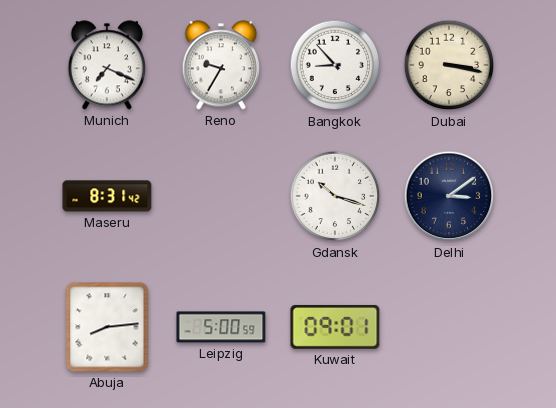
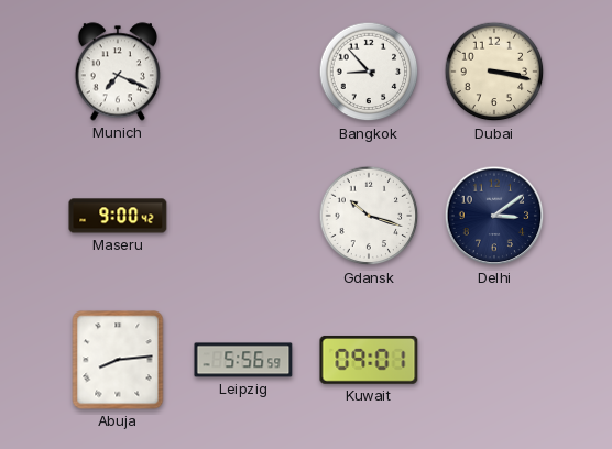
Reno: 9:35 -> none
Maseru: 8:31 -> 9:00
Leipzig: 5:00 -> 5:56
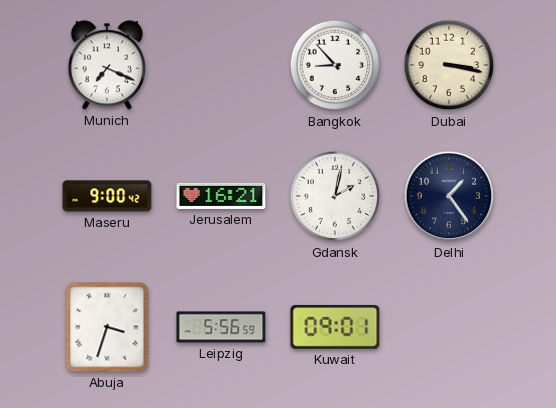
Jerusalem: none -> 16:21
Gdansk: 10:18 -> 2:02
Delhi: 3:09 -> 1:24
Abuja: 8:14 -> 3:33
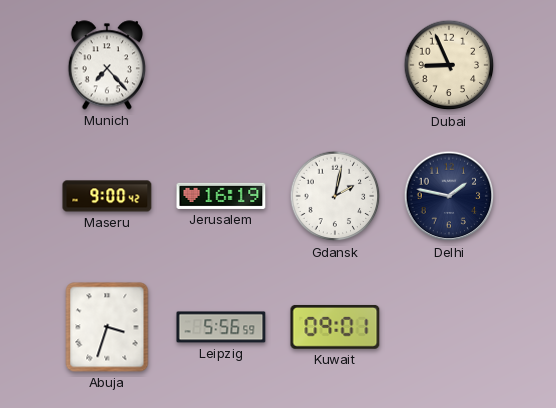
Munich: 7:19 -> 7:23
Bangkok: 8:53 -> none
Dubai: 3:17 -> 8:56
Jerusalem: 16:21 -> 16:19
Delhi: 1:24 -> 1:47
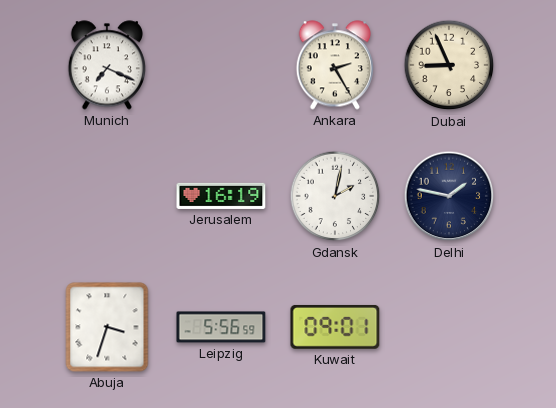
Munich: 7:23 -> 7:19
Ankara: none -> 2:25
Maseru: 9:00 -> none
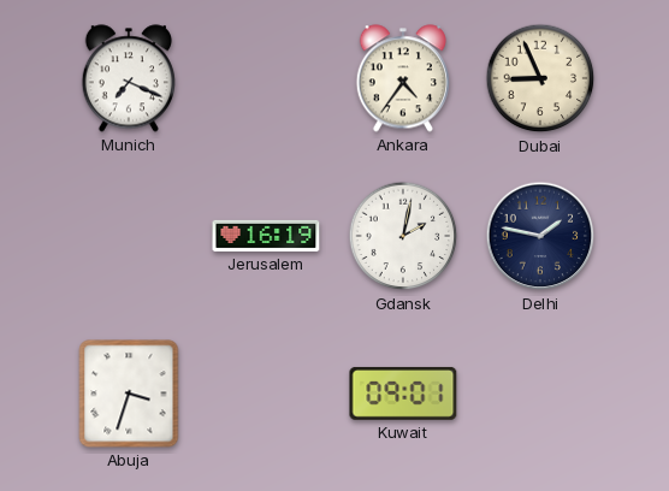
Ankara: 2:25 -> 4:36
Leipzig: 5:56 -> none
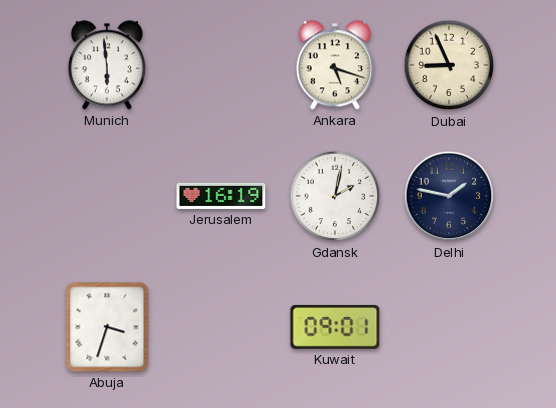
Munich: 7:19 -> 5:59
Ankara: 4:36 -> 5:18
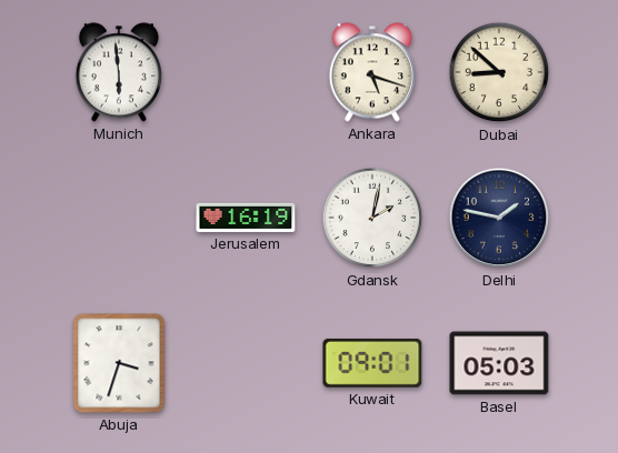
Dubai: 8:56 -> 8:52
Basel: none -> 05:03
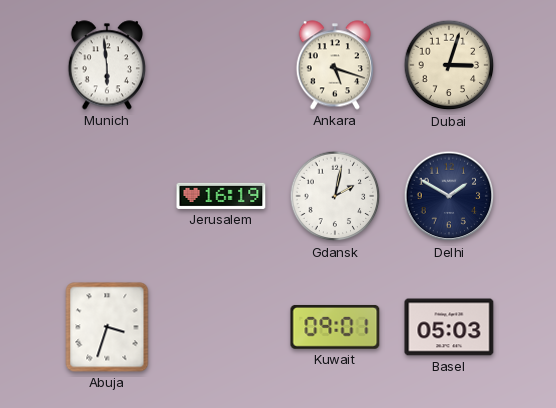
Dubai: 8:52 -> 3:03
Delhi: 1:47 -> 1:50
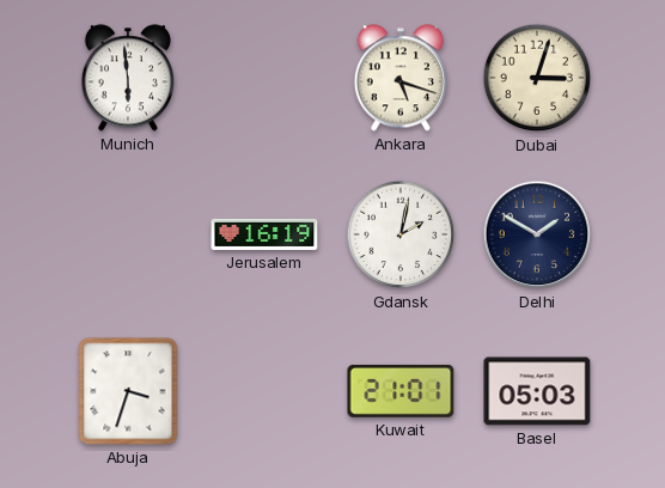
Kuwait: 09:01 -> 21:01
